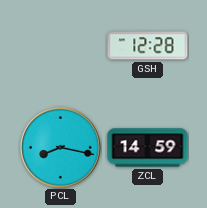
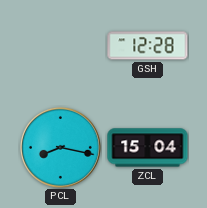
ZCL: 14:59 -> 15:04
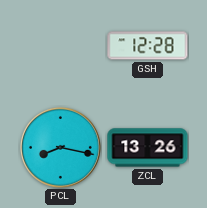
ZCL: 15:04 -> 13:26
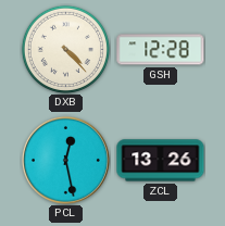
DXB: none -> 4:23
PCL: 8:17 -> 12:28
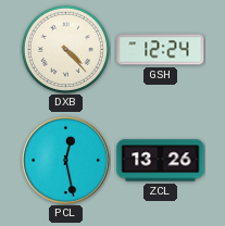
GSH: 12:28 -> 12:24
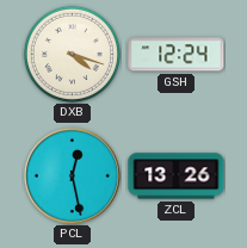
DXB: 4:23 -> 4:18
